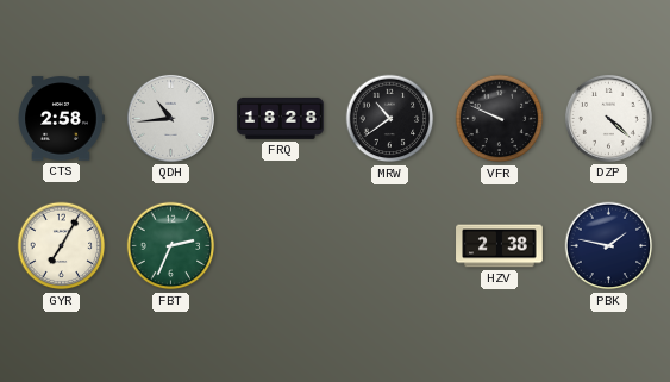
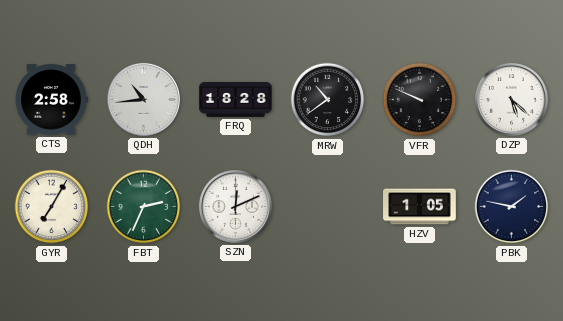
DZP: 4:22 -> 5:22
SZN: none -> 12:11
HZV: 2:38 -> 1:05
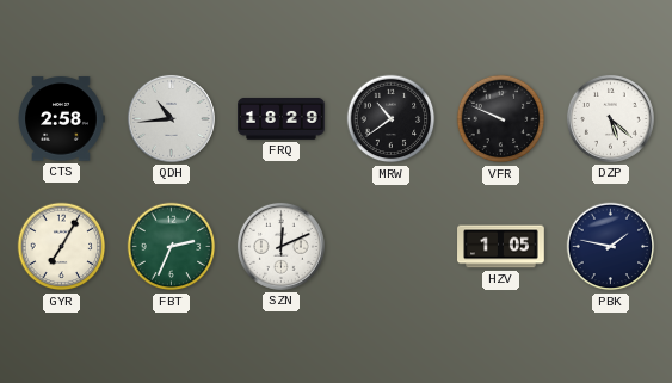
FRQ: 18:28 -> 18:29
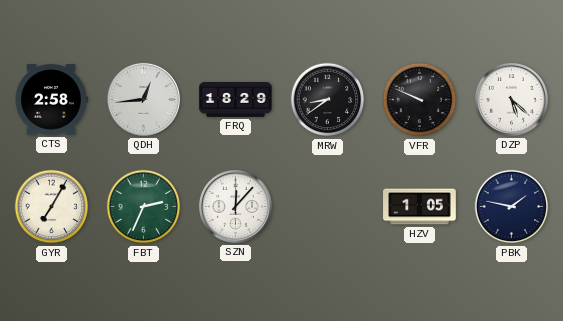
QDH: 10:44 -> 12:44
MRW: 10:39 -> 8:39
SZN: 12:11 -> 12:07
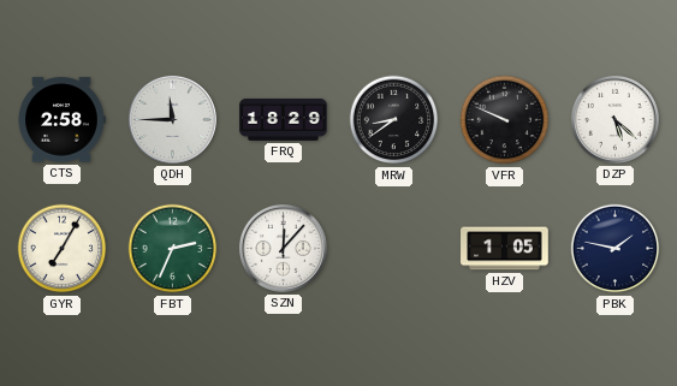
QDH: 12:44 -> 11:45
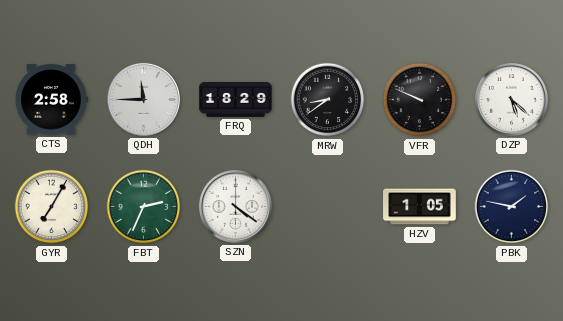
SZN: 12:07 -> 4:21
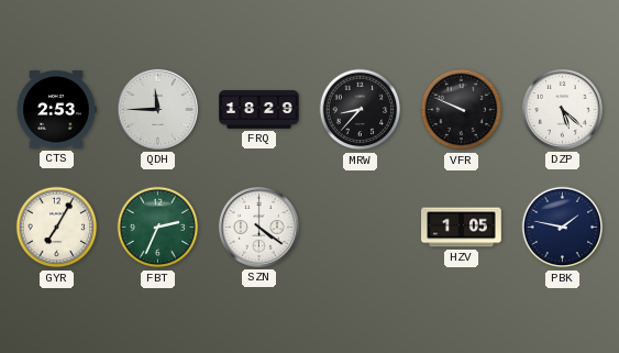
CTS: 2:58 -> 2:53
MRW: 8:39 -> 8:37
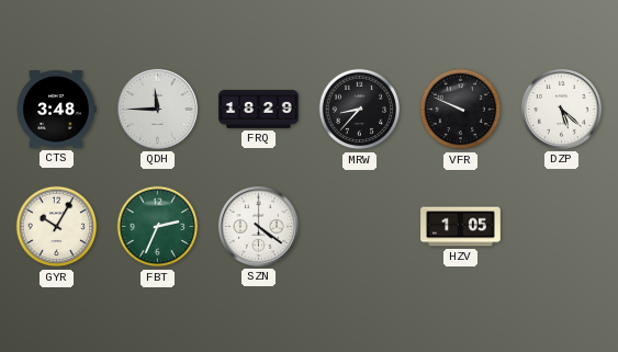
CTS: 2:53 -> 3:48
GYR: 7:05 -> 10:05
PBK: 1:47 -> none
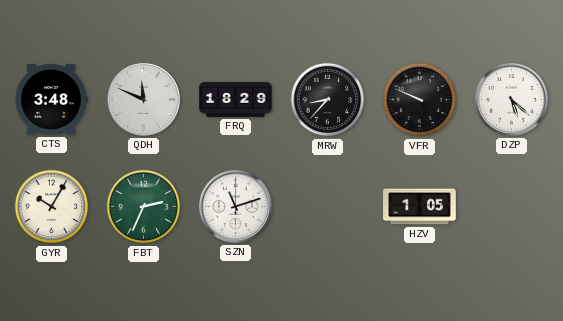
QDH: 11:45 -> 11:49
SZN: 4:21 -> 11:12
